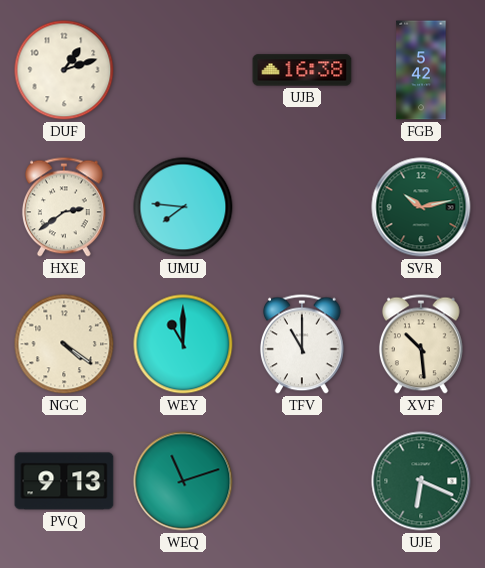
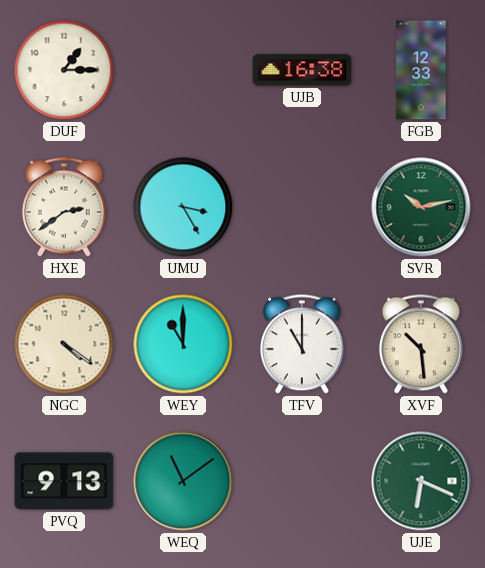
DUF: 1:12 -> 1:15
FGB: 5:42 -> 12:33
UMU: 7:46 -> 3:25
WEQ: 11:12 -> 11:09
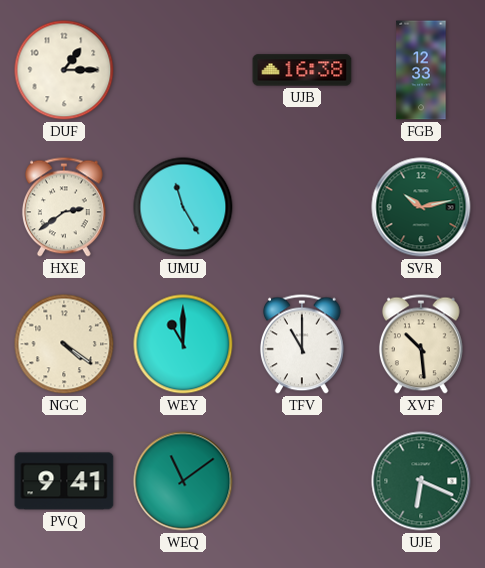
UMU: 3:25 -> 11:25
PVQ: 9:13 -> 9:41
